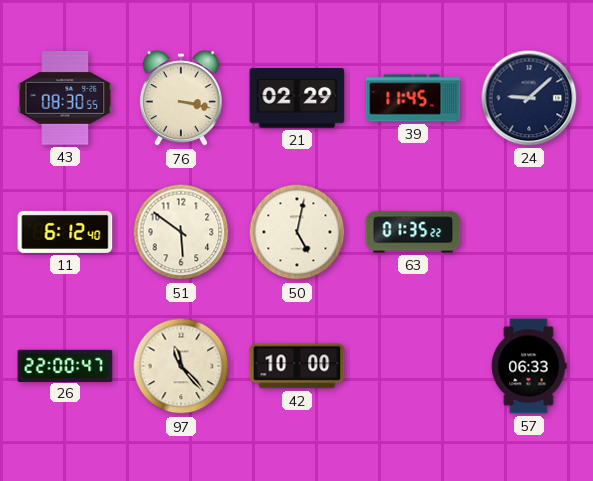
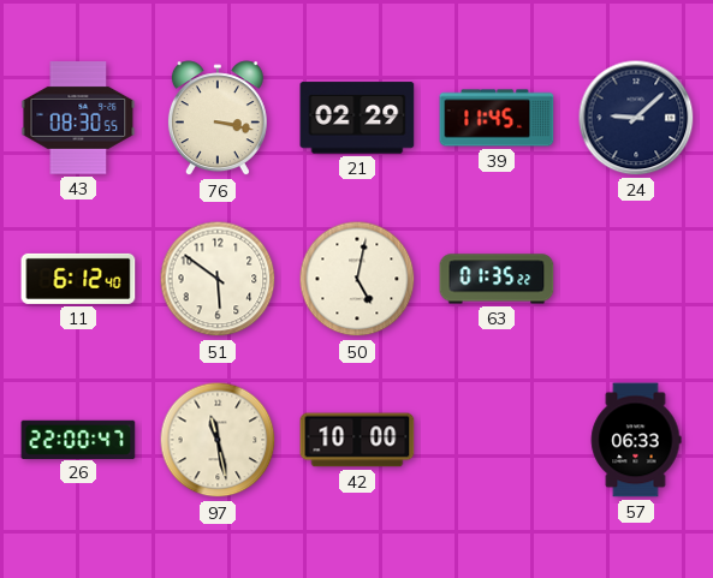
97: 11:23 -> 11:28
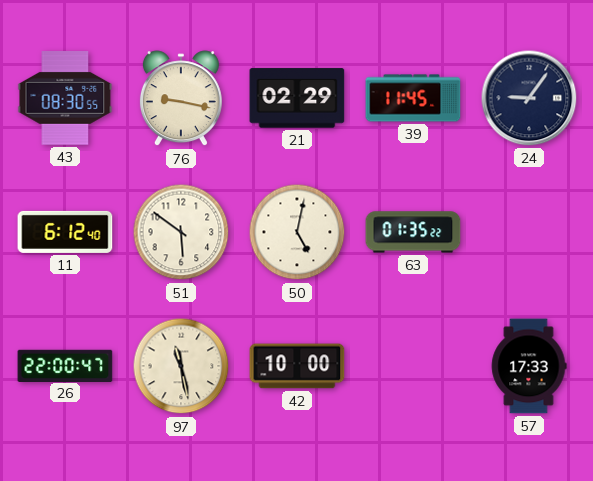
76: 3:17 -> 9:17
24: 9:08 -> 9:06
57: 06:33 -> 17:33
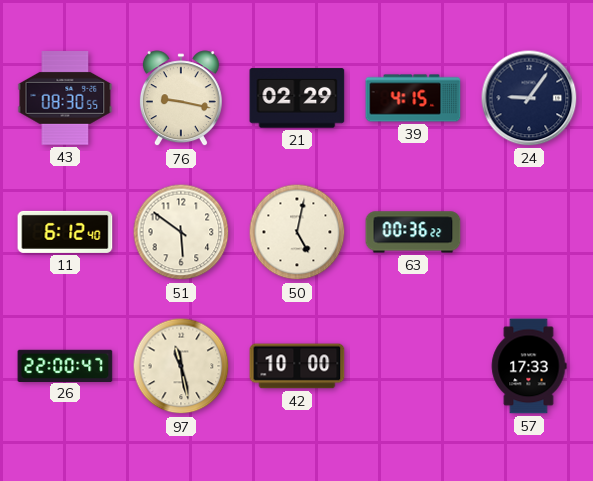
39: 11:45 -> 4:15
63: 01:35 -> 00:36
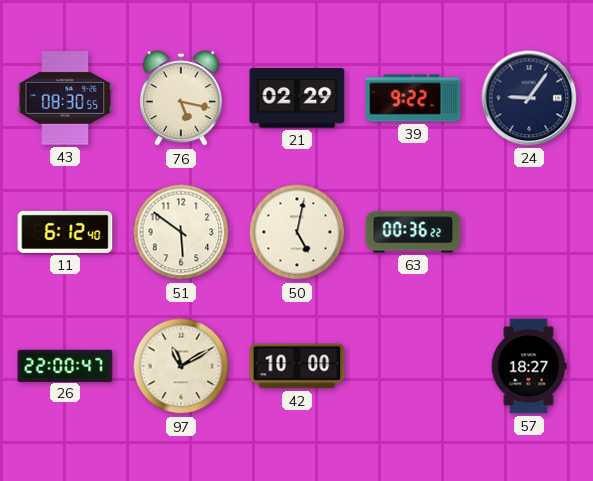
76: 9:17 -> 5:17
39: 4:15 -> 9:22
97: 11:28 -> 11:10
57: 17:33 -> 18:27
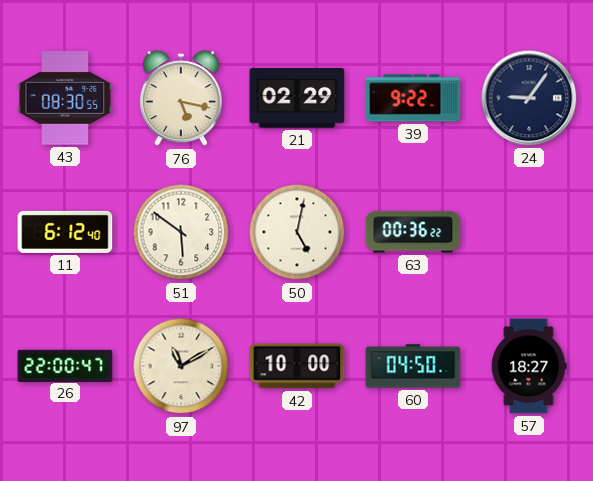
60: none -> 04:50
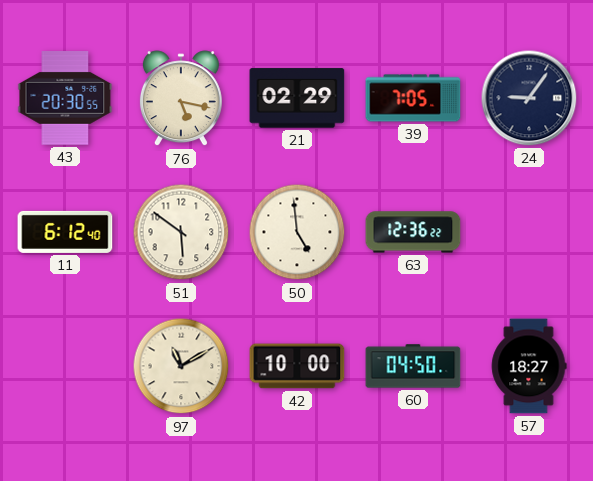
43: 08:30 -> 20:30
39: 9:22 -> 7:05
50: 5:02 -> 4:59
63: 00:36 -> 12:36
26: 22:00 -> none
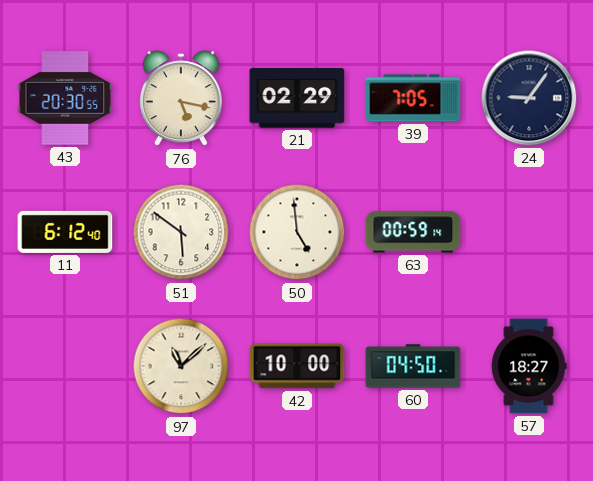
63: 12:36 -> 00:59
97: 11:10 -> 11:08
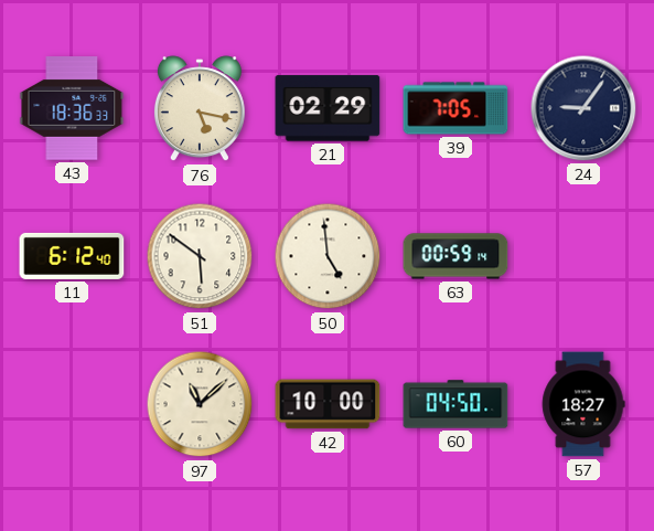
43: 20:30 -> 18:36
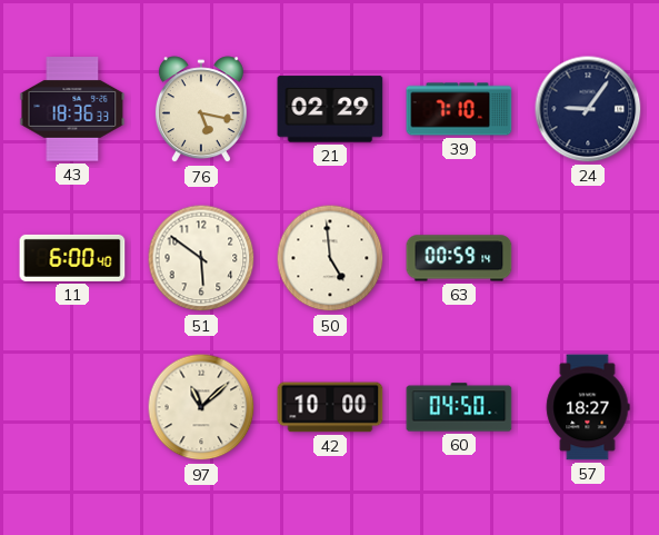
39: 7:05 -> 7:10
11: 6:12 -> 6:00
